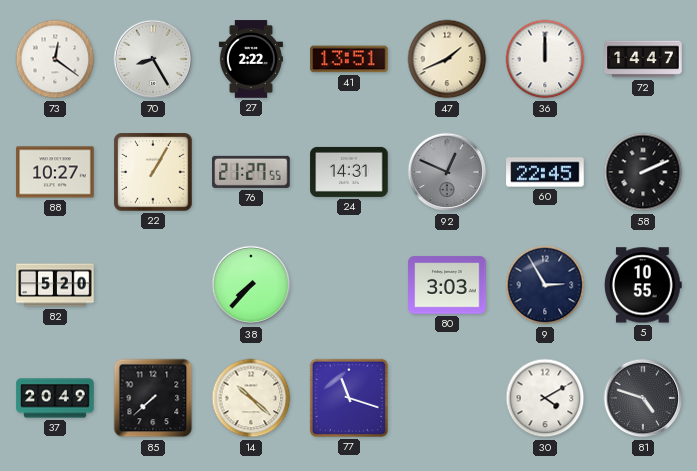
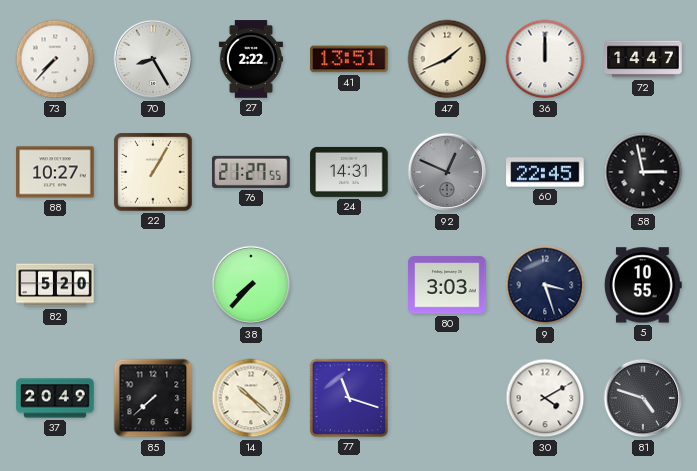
73: 12:21 -> 7:37
58: 2:11 -> 2:58
9: 2:55 -> 3:27
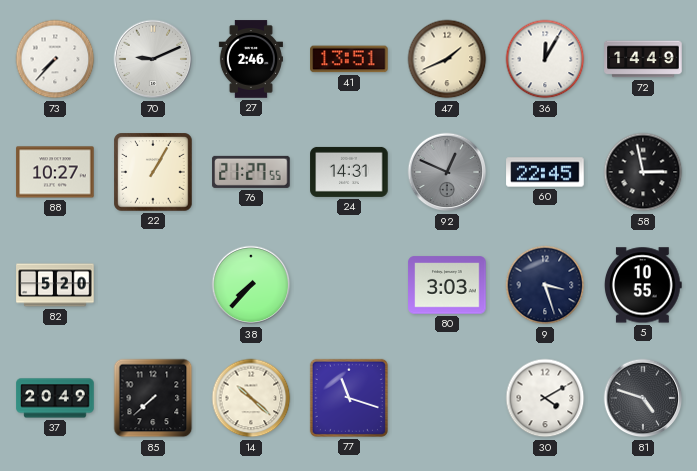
70: 8:25 -> 9:11
27: 2:22 -> 2:46
36: 12:00 -> 12:05
72: 14:47 -> 14:49
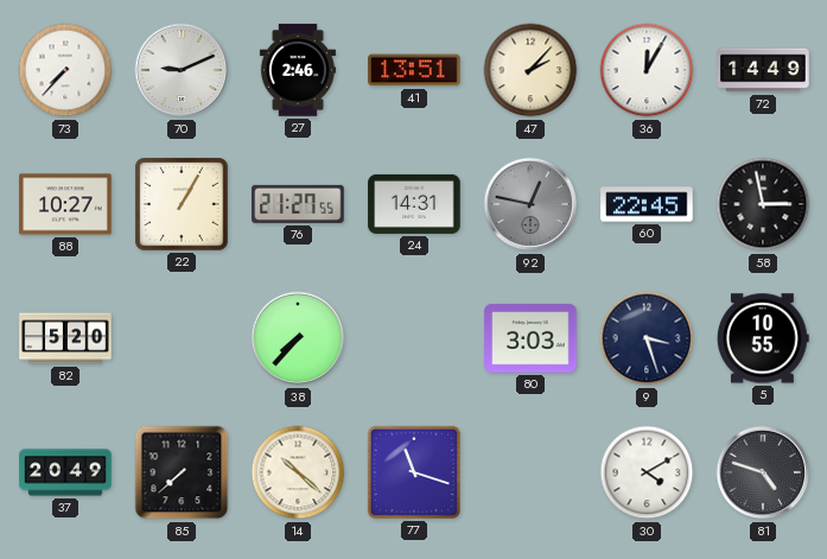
47: 1:41 -> 2:07
92: 12:49 -> 12:47
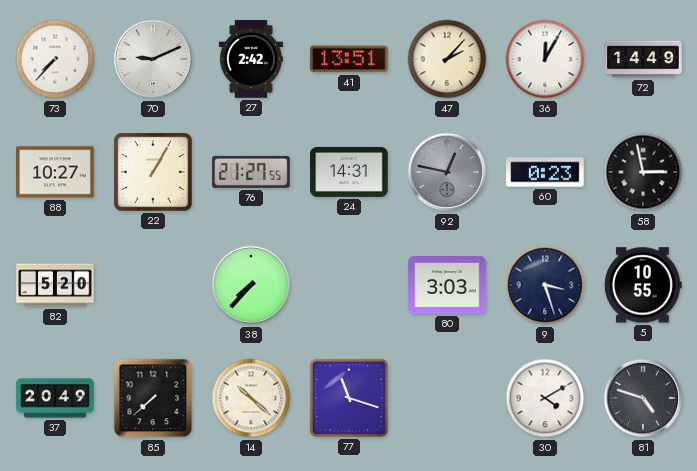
27: 2:46 -> 2:42
60: 22:45 -> 0:23
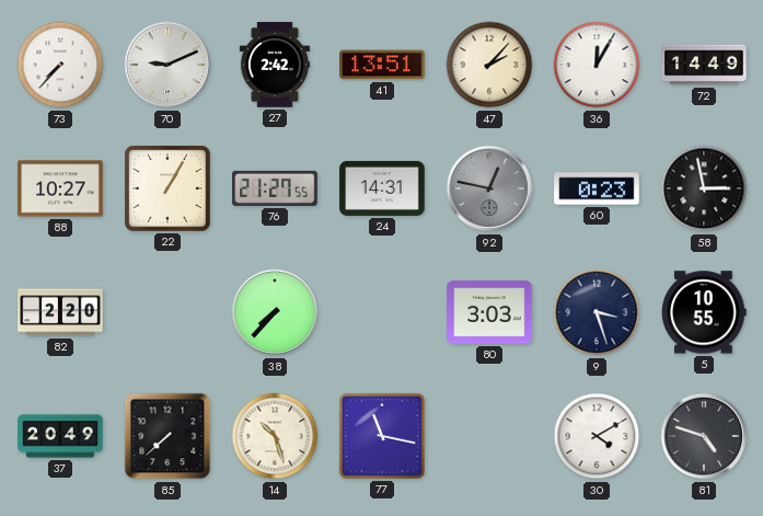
82: 5:20 -> 2:20
14: 10:22 -> 10:27
77: 11:18 -> 11:17
